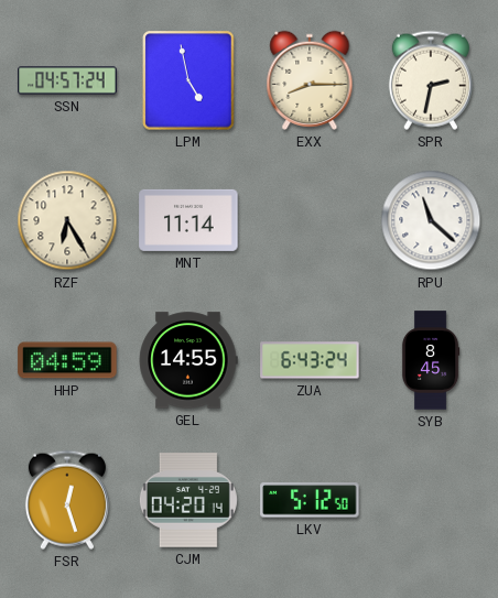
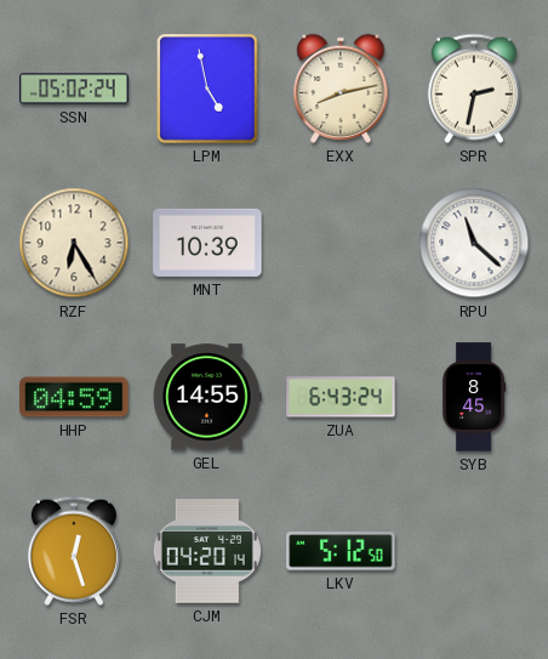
SSN: 04:57 -> 05:02
EXX: 8:15 -> 8:13
MNT: 11:14 -> 10:39
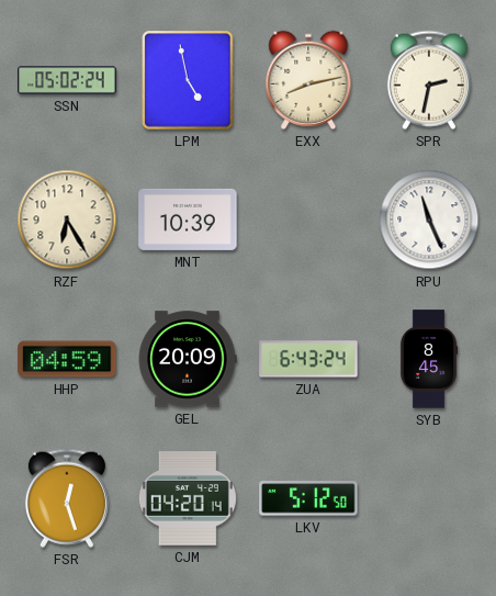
RPU: 11:22 -> 11:26
GEL: 14:55 -> 20:09
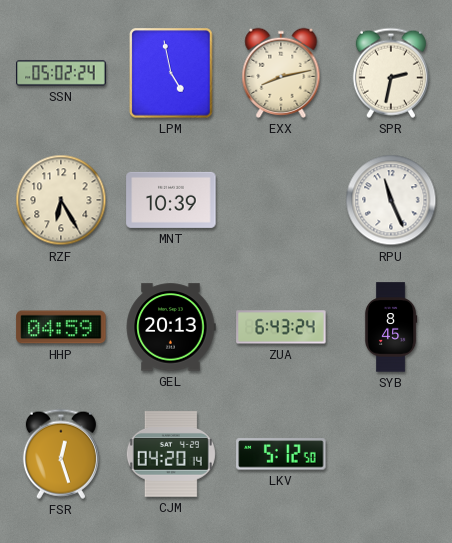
GEL: 20:09 -> 20:13
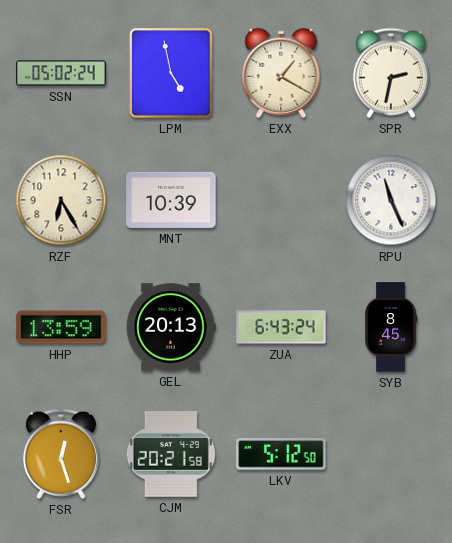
EXX: 8:13 -> 1:20
HHP: 04:59 -> 13:59
CJM: 04:20 -> 20:21
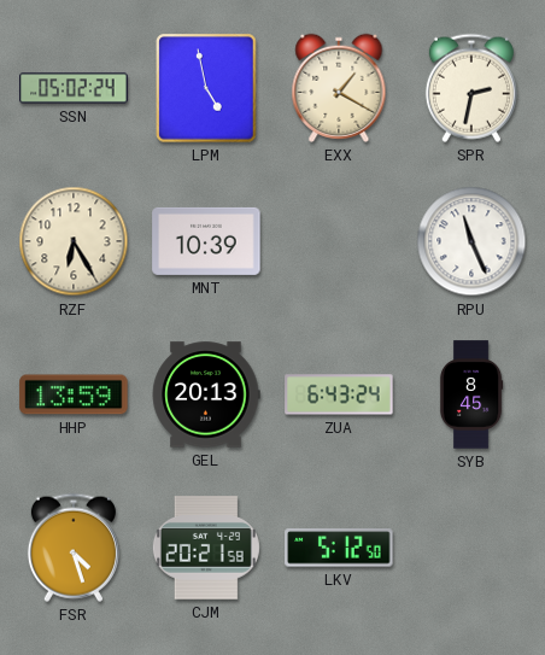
FSR: 12:27 -> 4:27
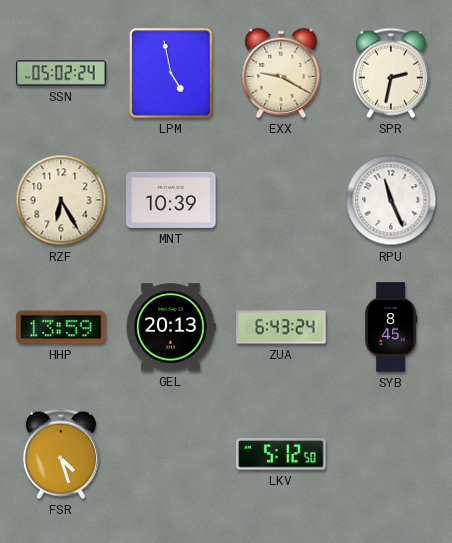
EXX: 1:20 -> 9:20
CJM: 20:21 -> none
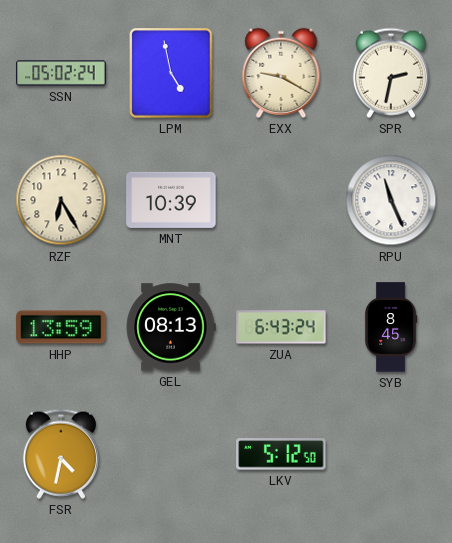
GEL: 20:13 -> 08:13
FSR: 4:27 -> 4:32
